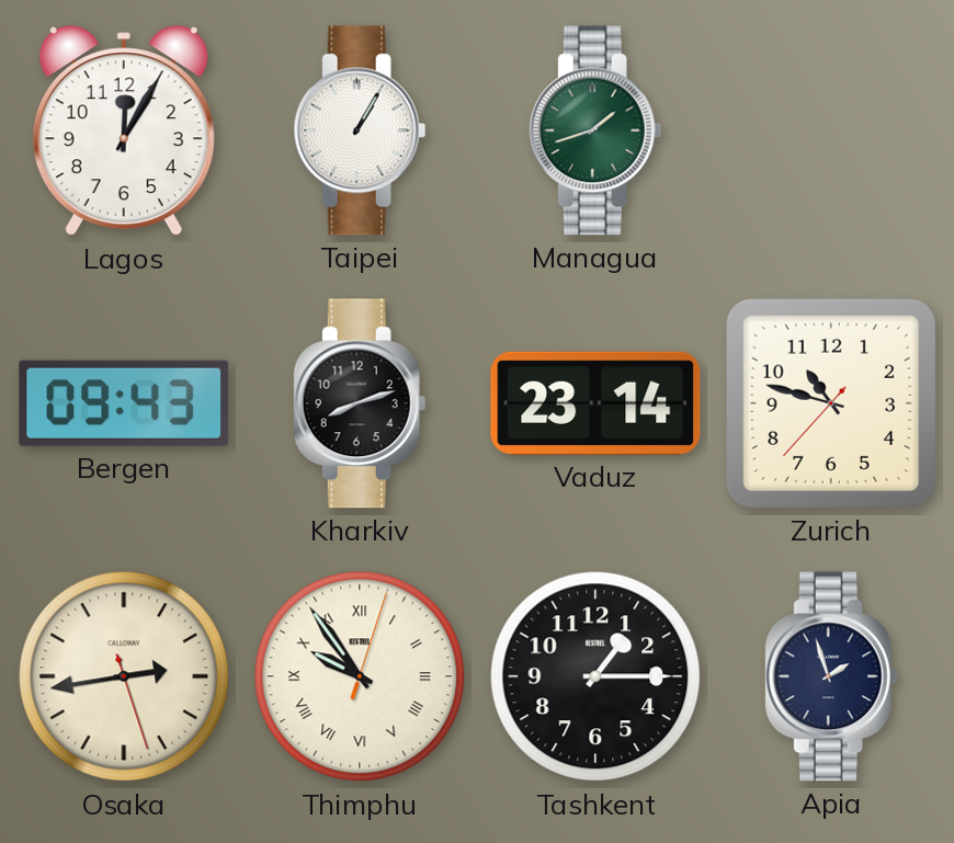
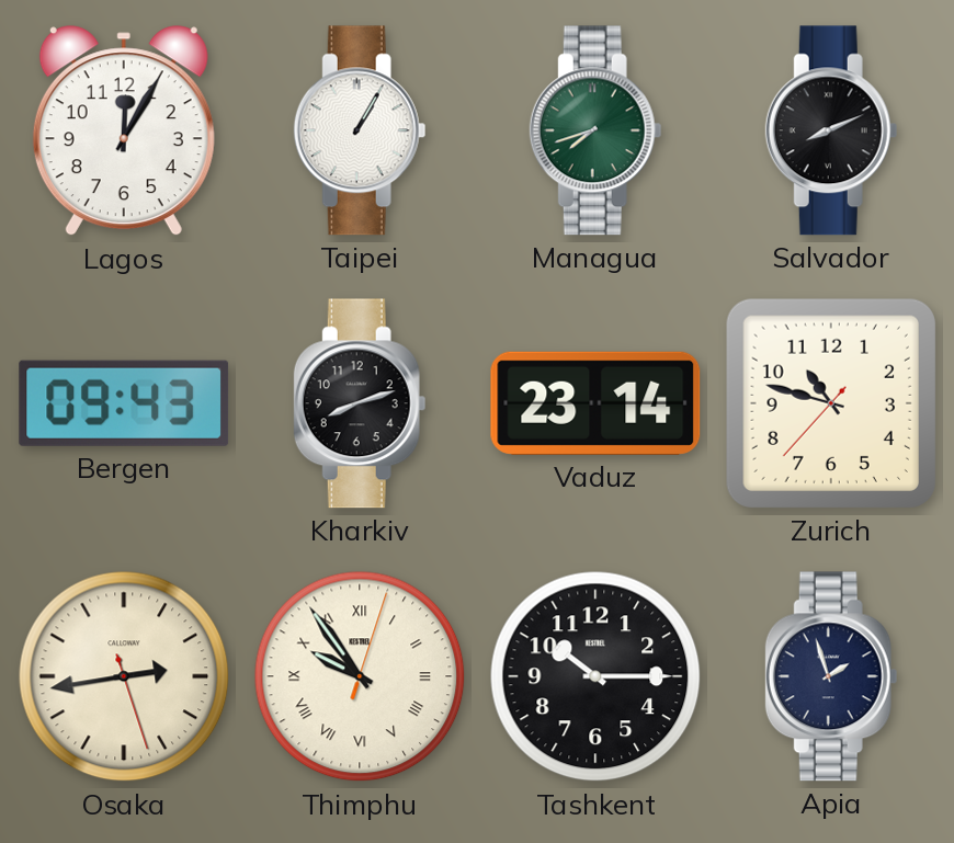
Managua: 1:42 -> 7:42
Salvador: none -> 8:11
Tashkent: 1:15 -> 10:15
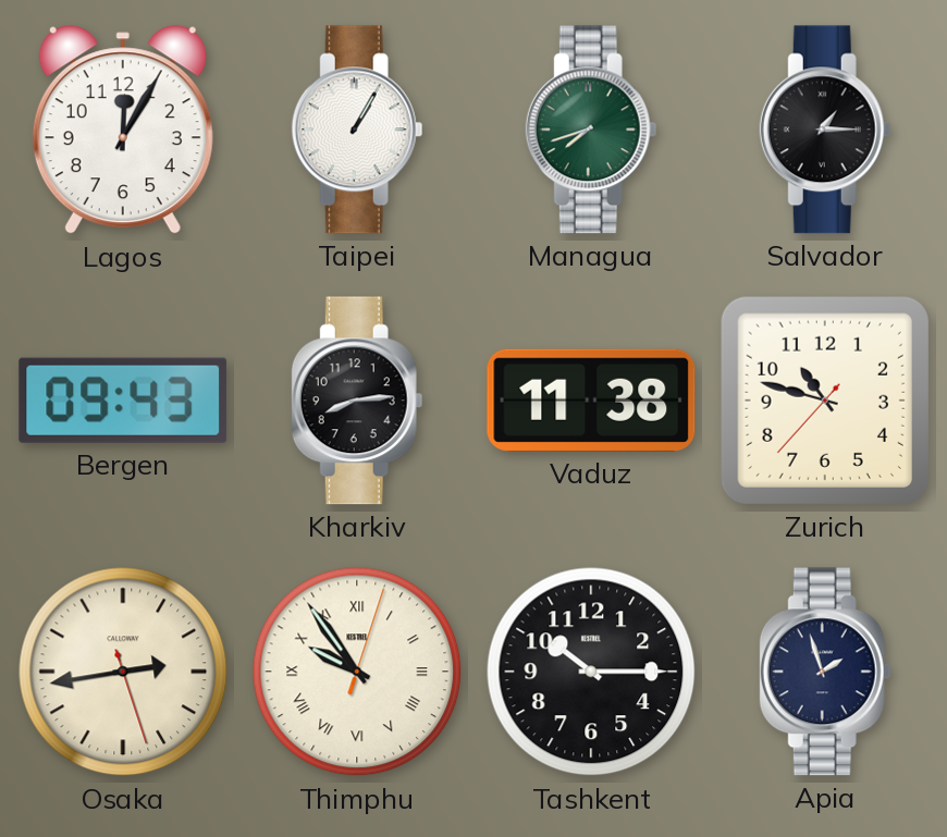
Salvador: 8:11 -> 1:15
Kharkiv: 8:12 -> 8:14
Vaduz: 23:14 -> 11:38
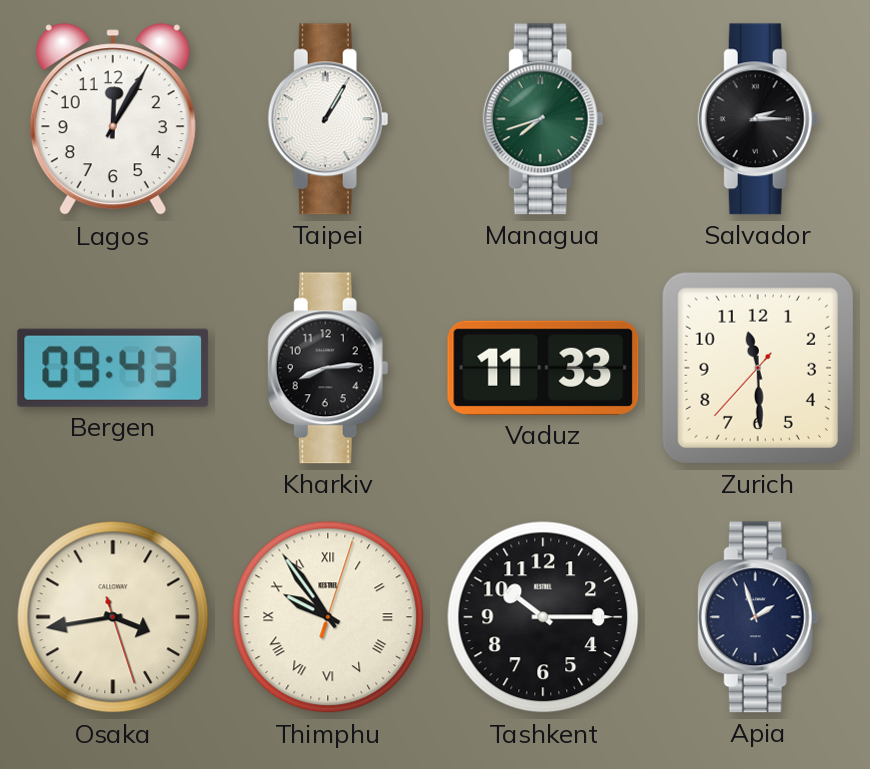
Salvador: 1:15 -> 2:15
Vaduz: 11:38 -> 11:33
Zurich: 10:47 -> 11:29
Osaka: 2:43 -> 3:43
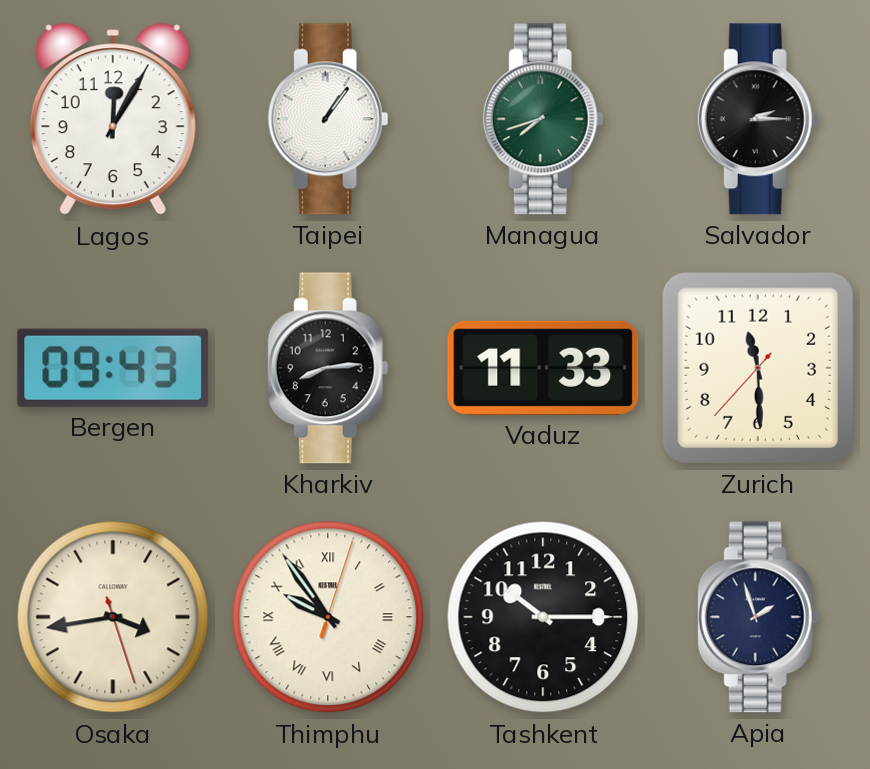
Taipei: 1:05 -> 1:06
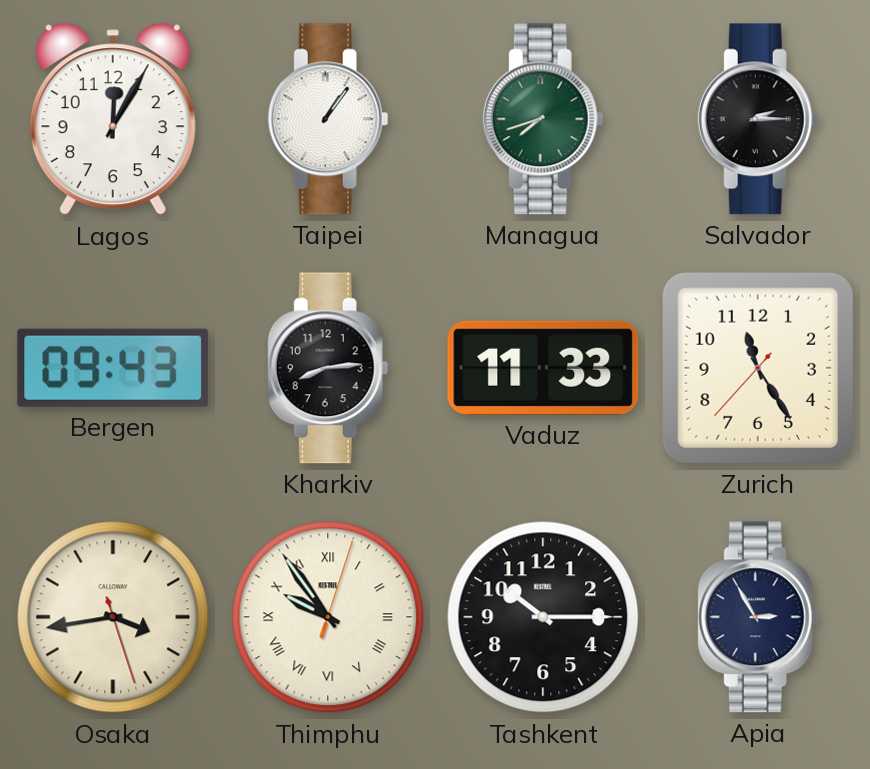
Zurich: 11:29 -> 11:24
Apia: 1:57 -> 2:55
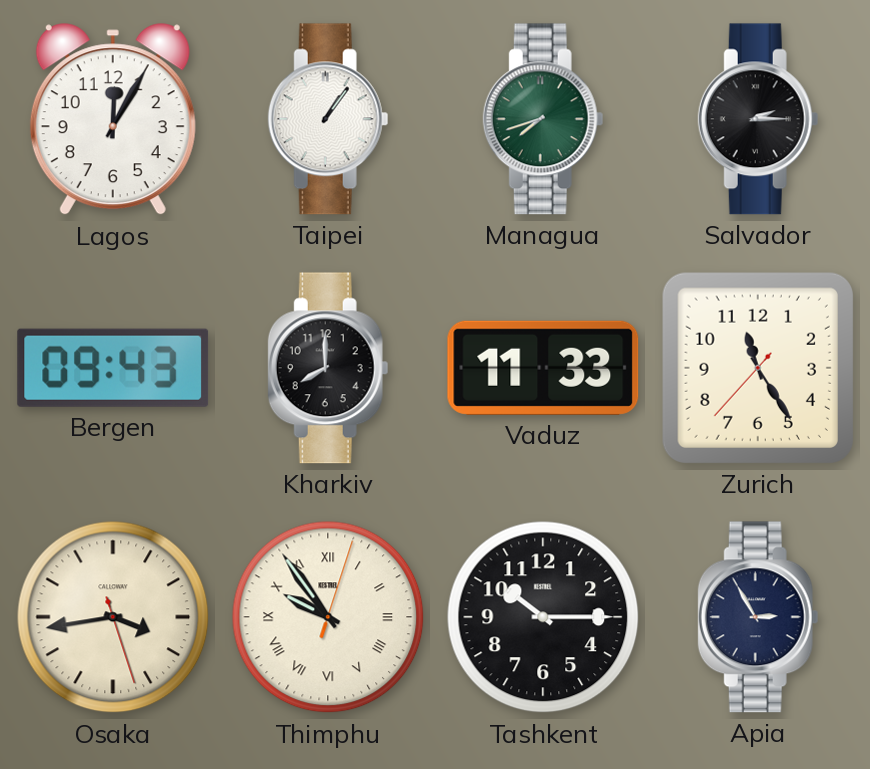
Kharkiv: 8:14 -> 8:00
